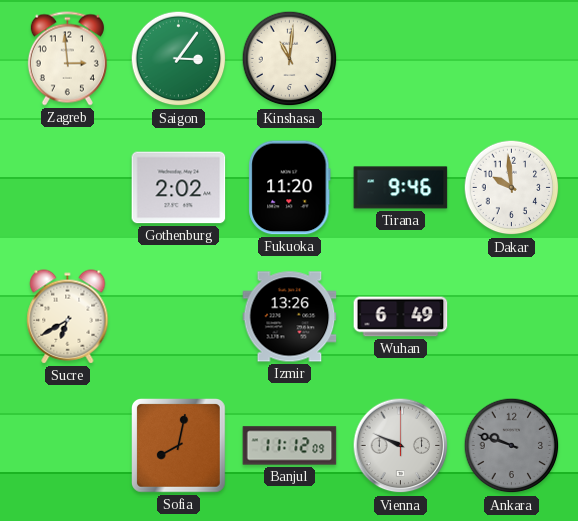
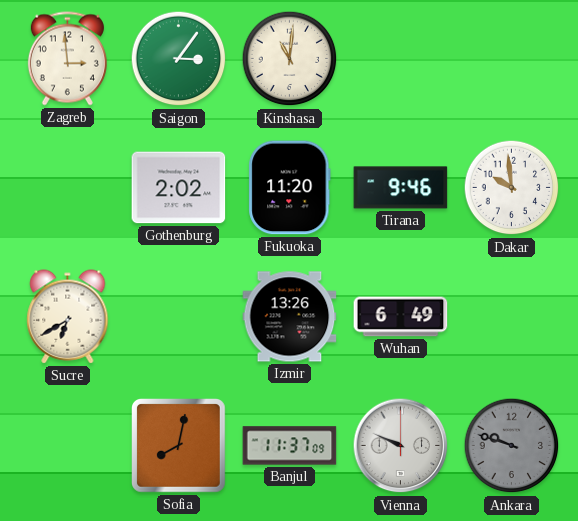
Banjul: 11:12 -> 11:37
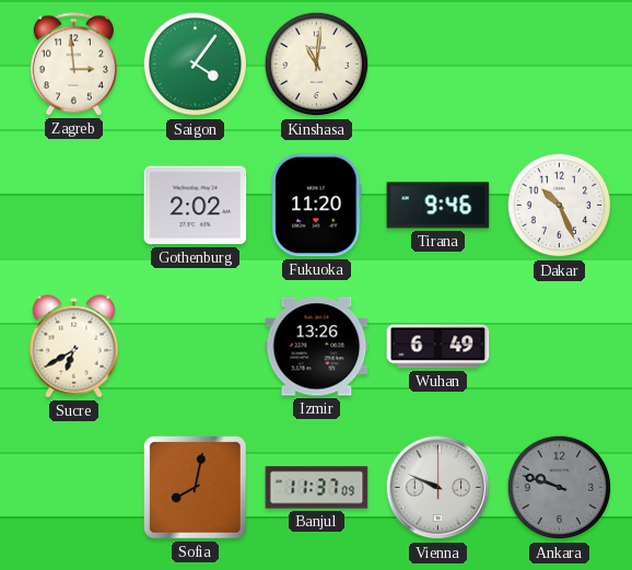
Saigon: 3:06 -> 4:06
Dakar: 9:59 -> 10:26
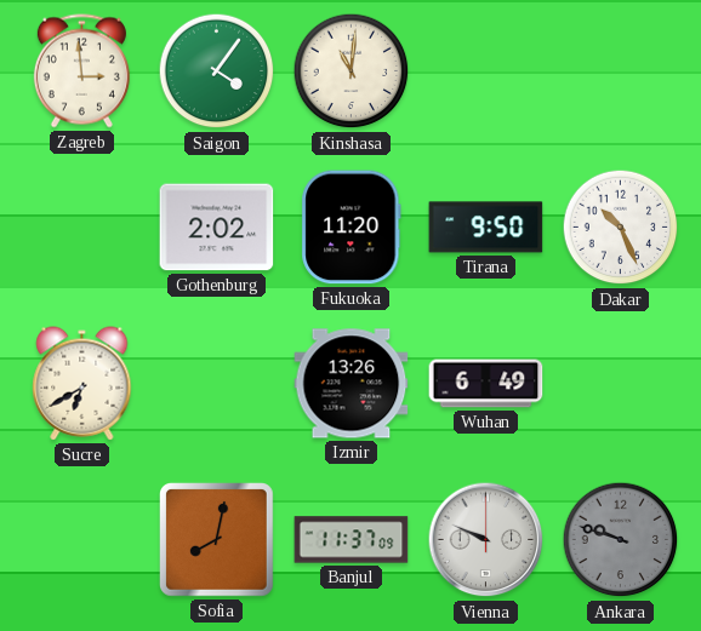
Tirana: 9:46 -> 9:50
